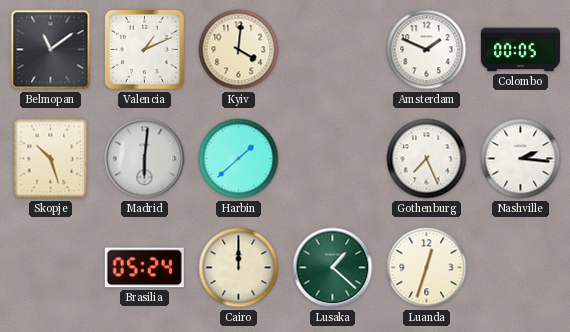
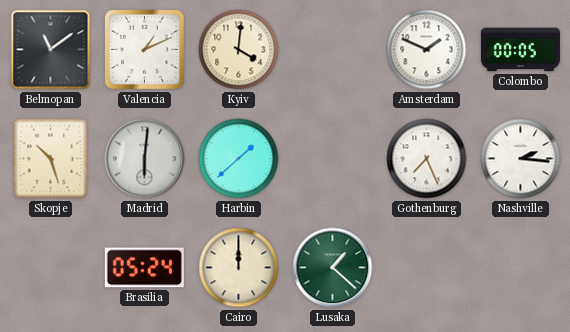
Luanda: 12:33 -> none
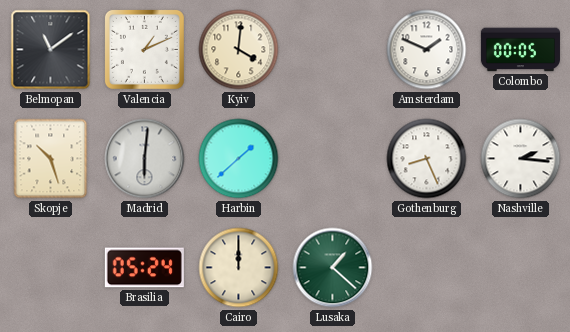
Gothenburg: 7:26 -> 8:26
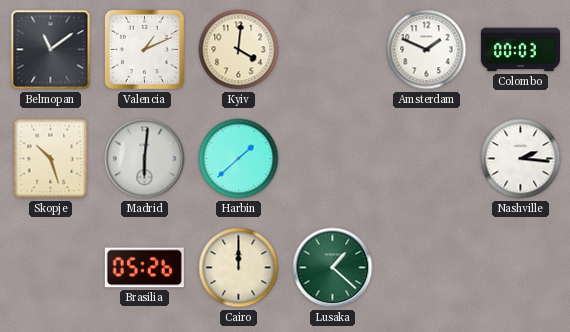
Colombo: 00:05 -> 00:03
Gothenburg: 8:26 -> none
Brasilia: 05:24 -> 05:26
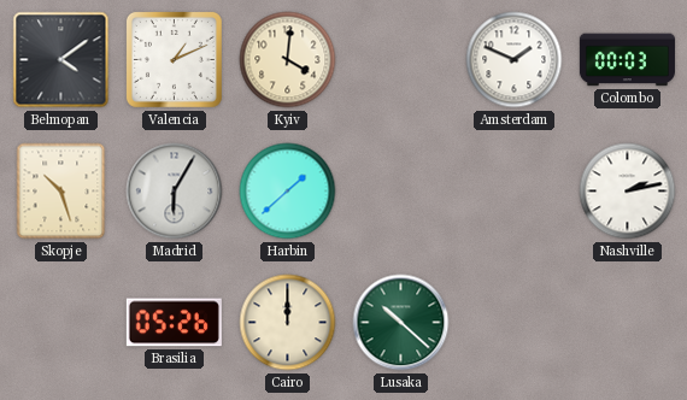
Belmopan: 11:09 -> 4:09
Madrid: 6:01 -> 6:05
Nashville: 2:16 -> 2:13
Lusaka: 1:22 -> 10:22
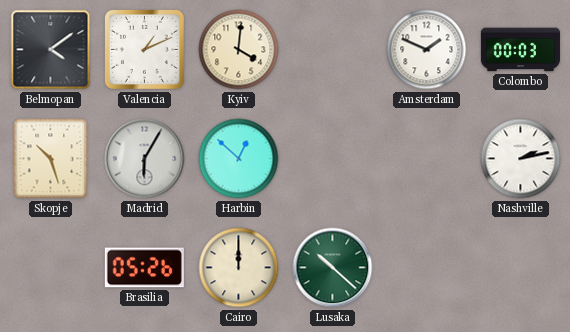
Harbin: 1:38 -> 12:52
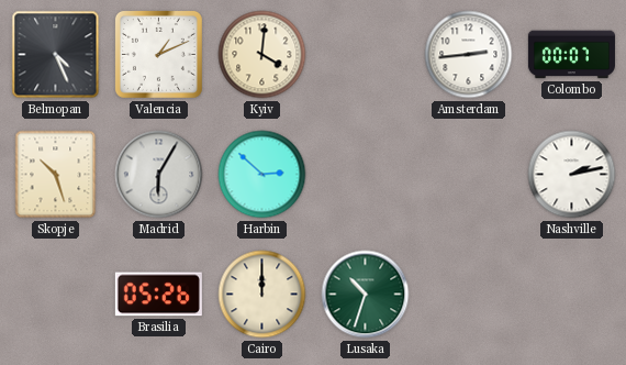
Belmopan: 4:09 -> 4:26
Amsterdam: 1:49 -> 2:44
Colombo: 00:03 -> 00:07
Harbin: 12:52 -> 2:52
Lusaka: 10:22 -> 10:33
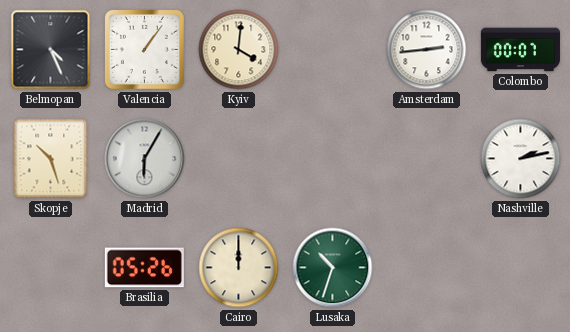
Valencia: 1:11 -> 1:06
Harbin: 2:52 -> none
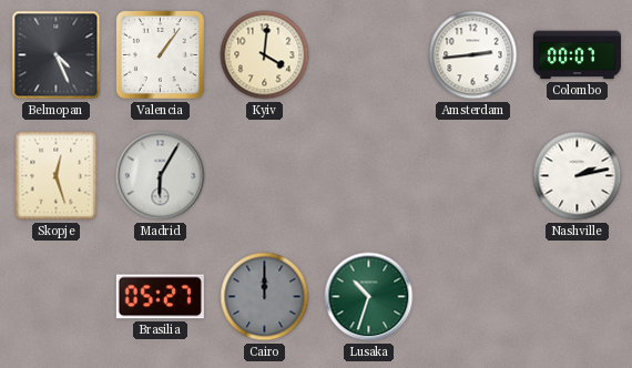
Skopje: 10:27 -> 12:27
Brasilia: 05:26 -> 05:27
Cairo dial: cream -> grey
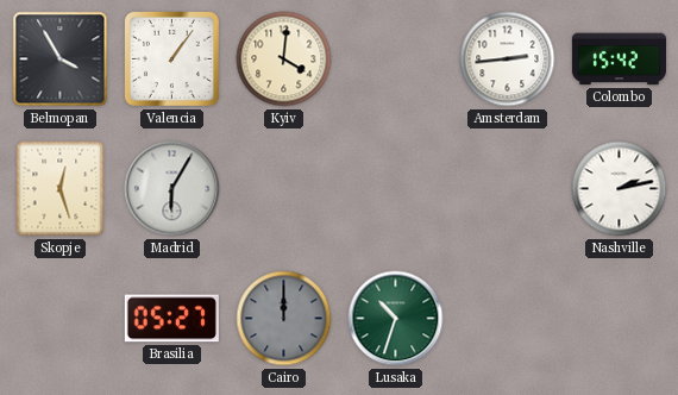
Belmopan: 4:26 -> 3:55
Colombo: 00:07 -> 15:42
